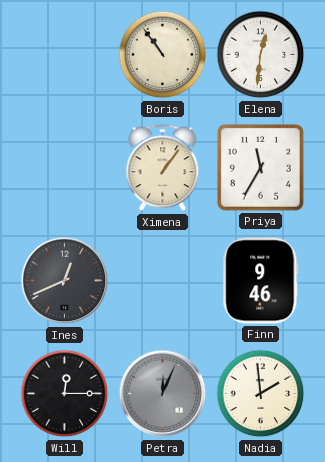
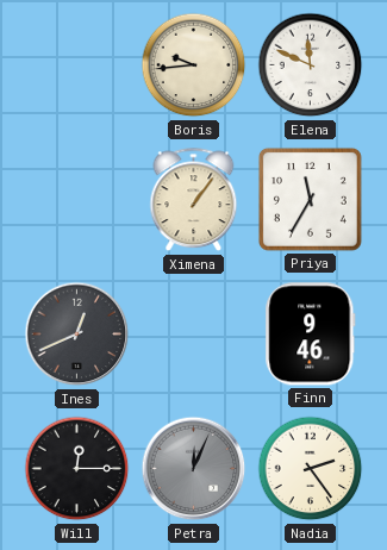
Boris: 10:54 -> 9:44
Elena: 12:31 -> 11:49
Nadia: 1:59 -> 2:24
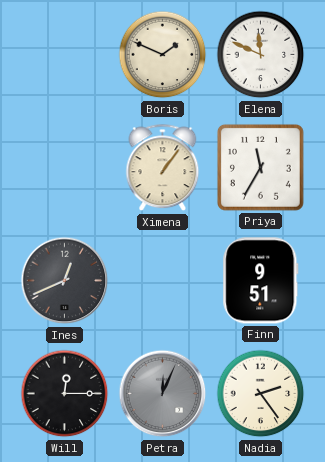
Boris: 9:44 -> 1:49
Finn: 9:46 -> 9:51
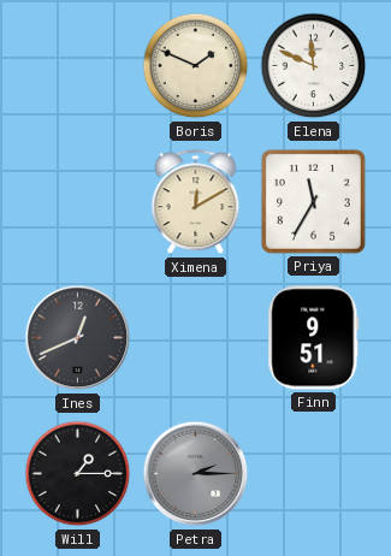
Ximena: 1:06 -> 12:10
Will: 12:15 -> 1:15
Petra: 12:04 -> 2:15
Nadia: 2:24 -> none
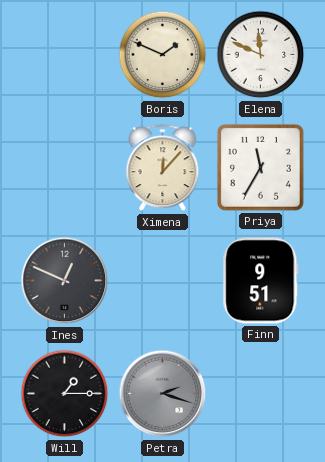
Ximena: 12:10 -> 12:07
Ines: 12:41 -> 12:49
Petra: 2:15 -> 2:18
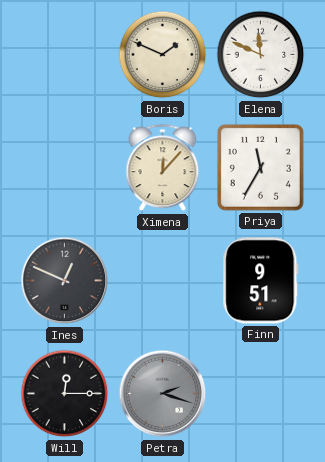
Will: 1:15 -> 12:15
